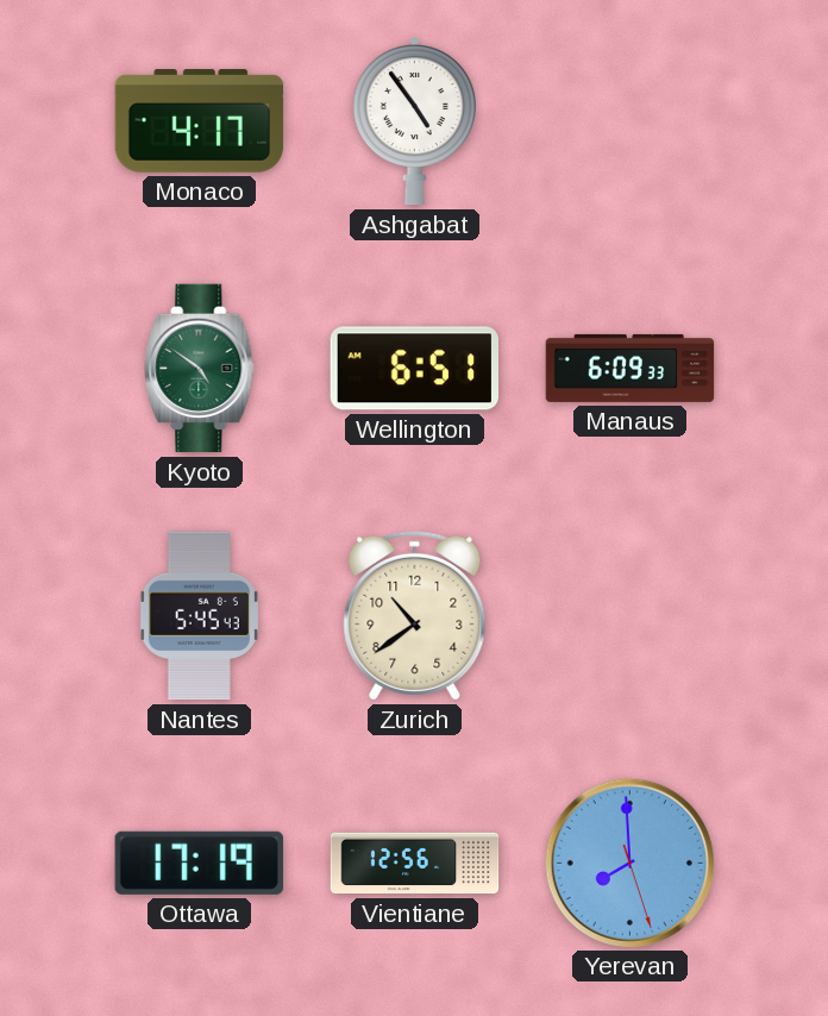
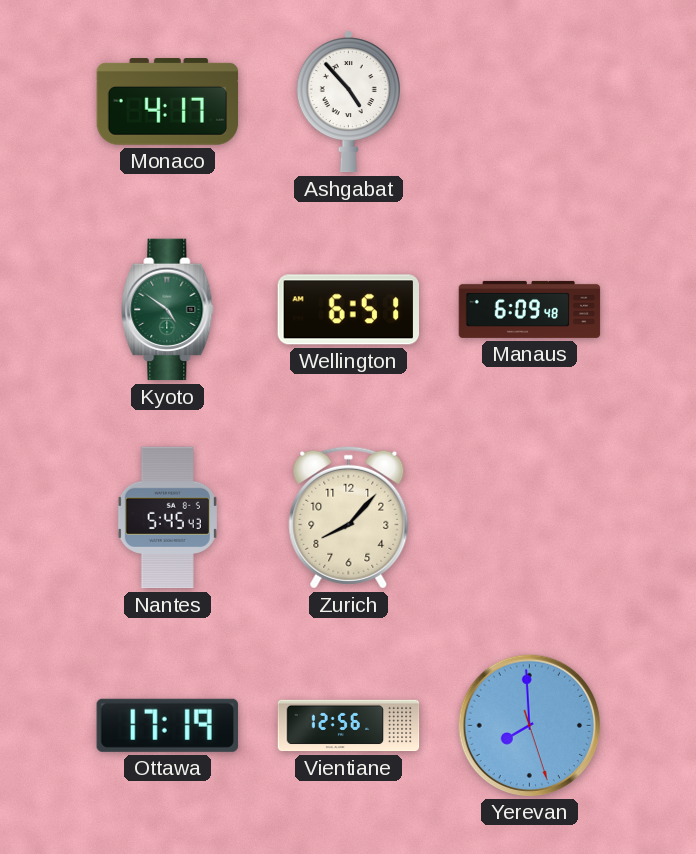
Ashgabat: 4:54 -> 4:53
Manaus: 6:09:33 -> 6:09:48
Zurich: 10:39 -> 8:07
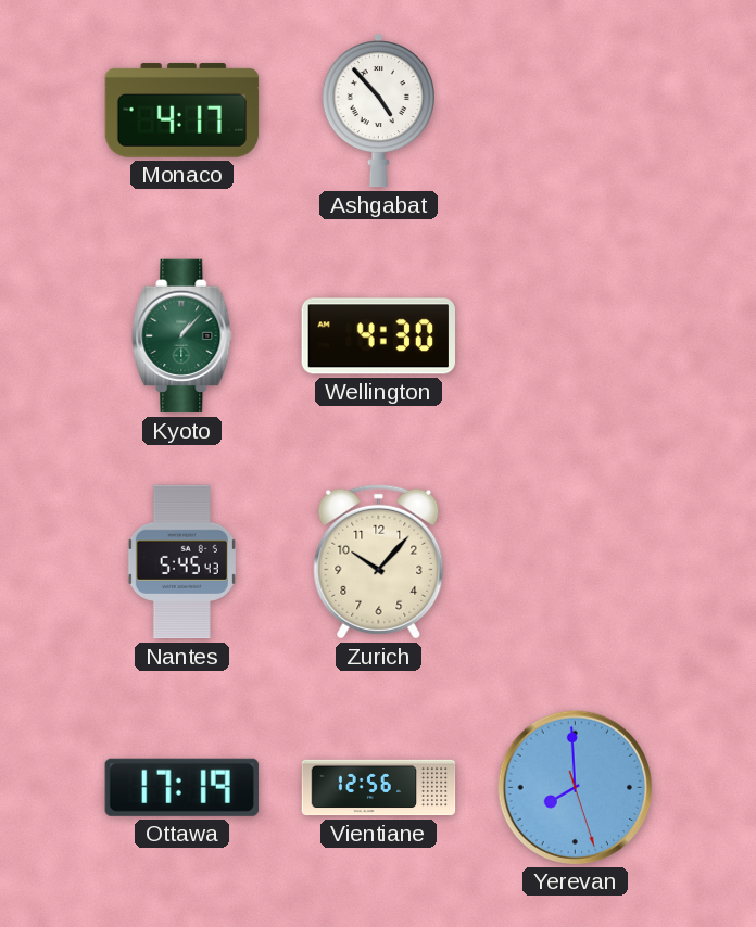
Kyoto: 4:51 -> 1:07
Wellington: 6:51 -> 4:30
Manaus: 6:09 -> none
Zurich: 8:07 -> 10:07
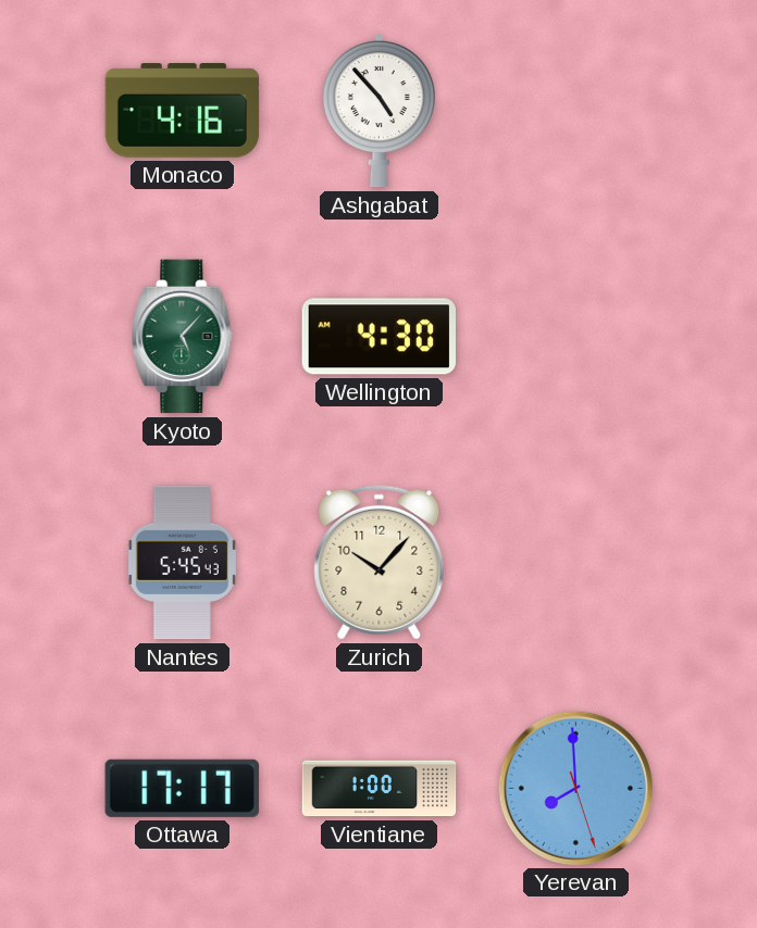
Monaco: 4:17 -> 4:16
Kyoto: 1:07 -> 5:07
Ottawa: 17:19 -> 17:17
Vientiane: 12:56 -> 1:00
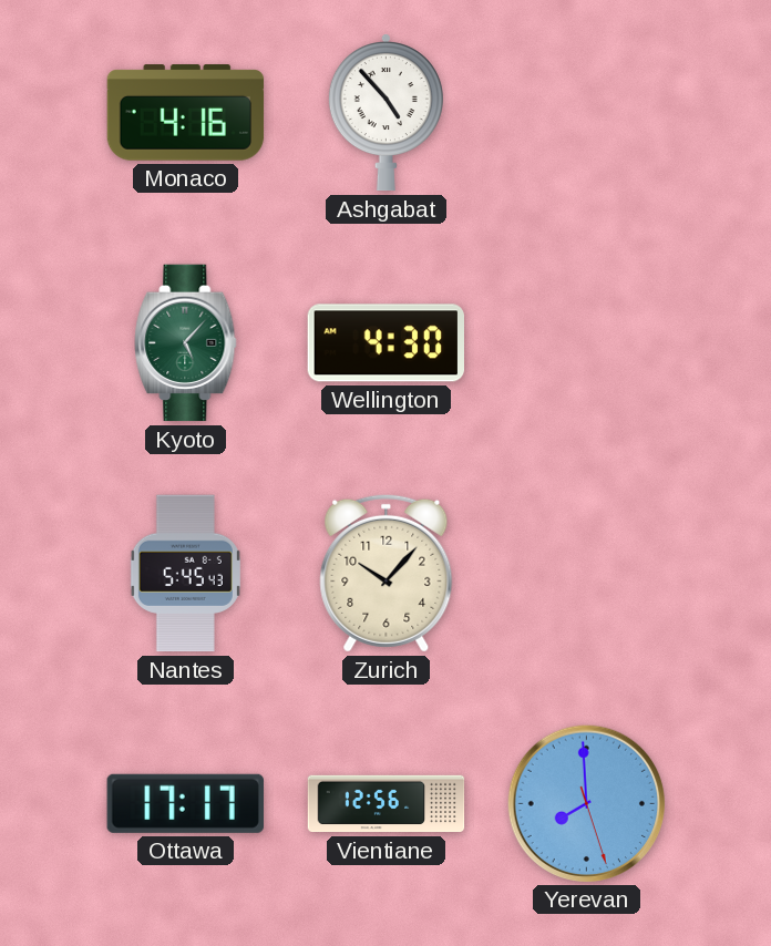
Vientiane: 1:00 -> 12:56
